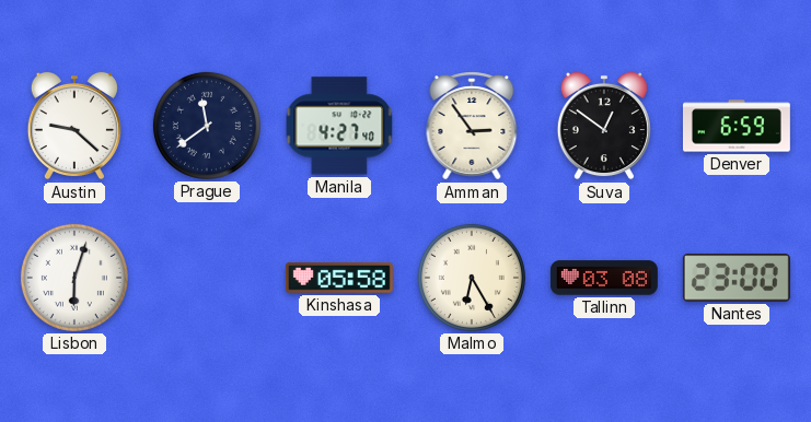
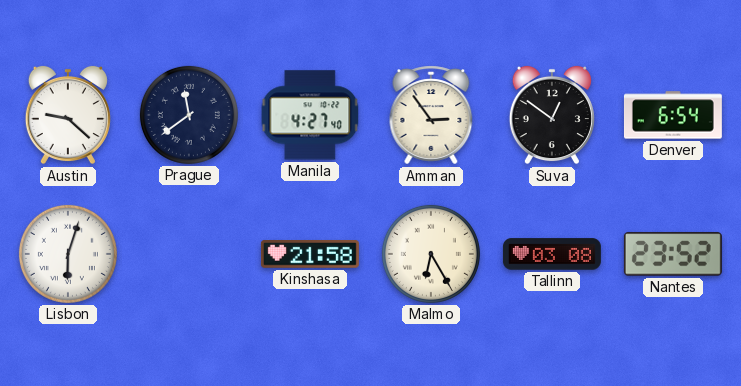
Denver: 6:59 -> 6:54
Kinshasa: 05:58 -> 21:58
Nantes: 23:00 -> 23:52
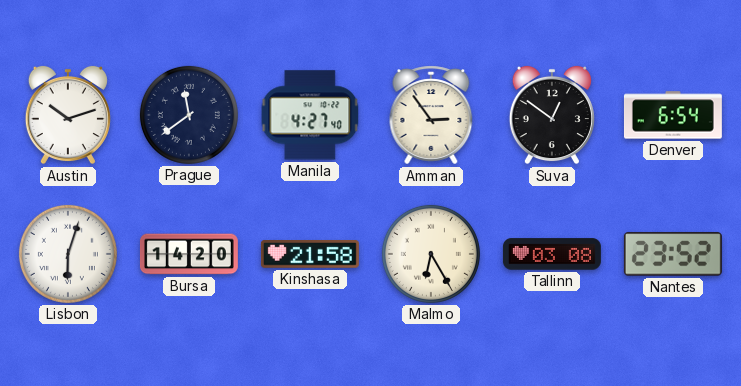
Austin: 9:22 -> 10:12
Bursa: none -> 14:20
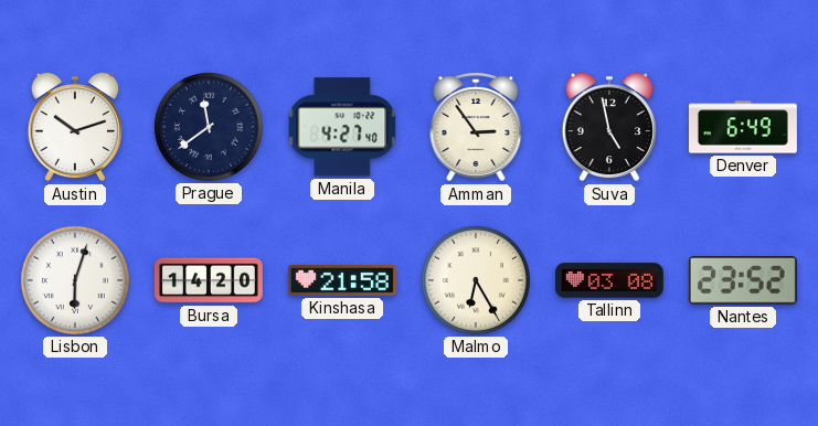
Suva: 12:51 -> 4:58
Denver: 6:54 -> 6:49
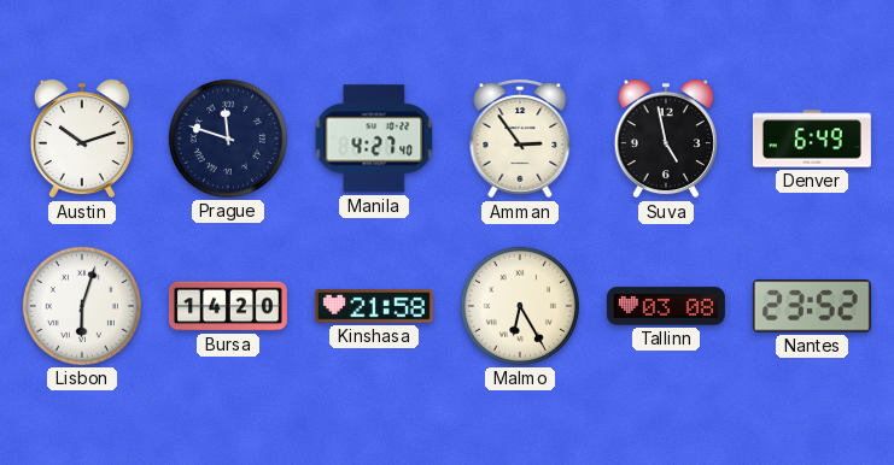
Prague: 11:39 -> 11:48
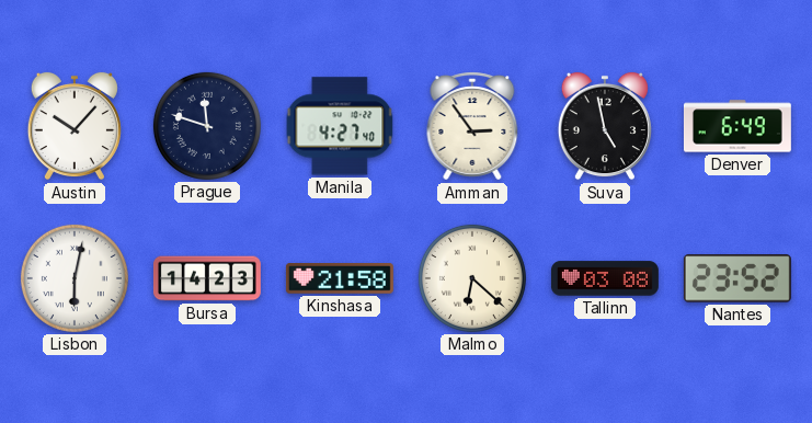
Austin: 10:12 -> 10:07
Lisbon: 6:03 -> 6:02
Bursa: 14:20 -> 14:23
Malmo: 6:25 -> 6:22
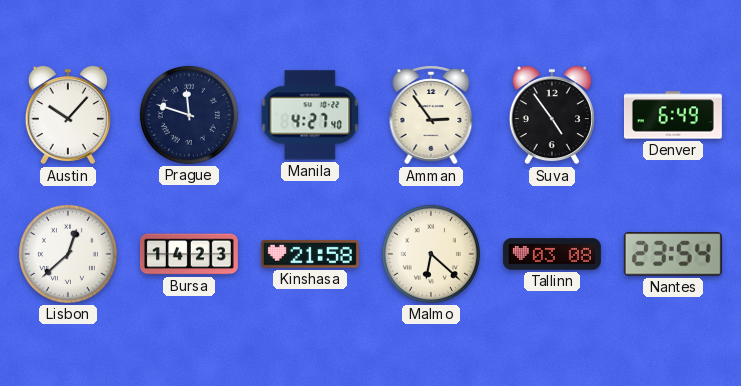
Suva: 4:58 -> 4:54
Lisbon: 6:02 -> 12:38
Nantes: 23:52 -> 23:54
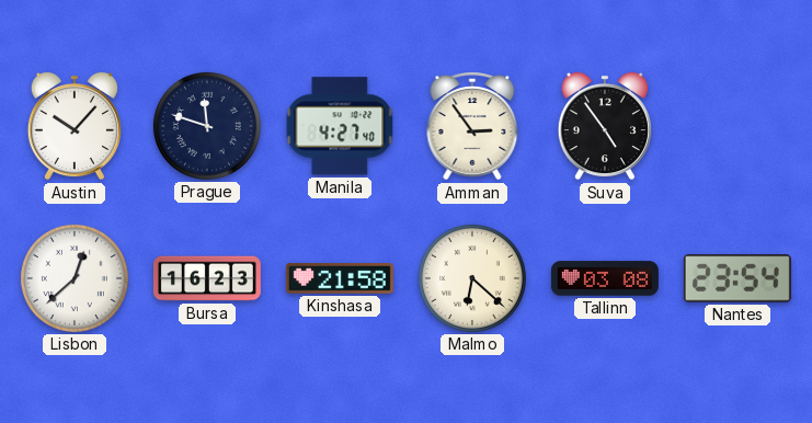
Denver: 6:49 -> none
Bursa: 14:23 -> 16:23
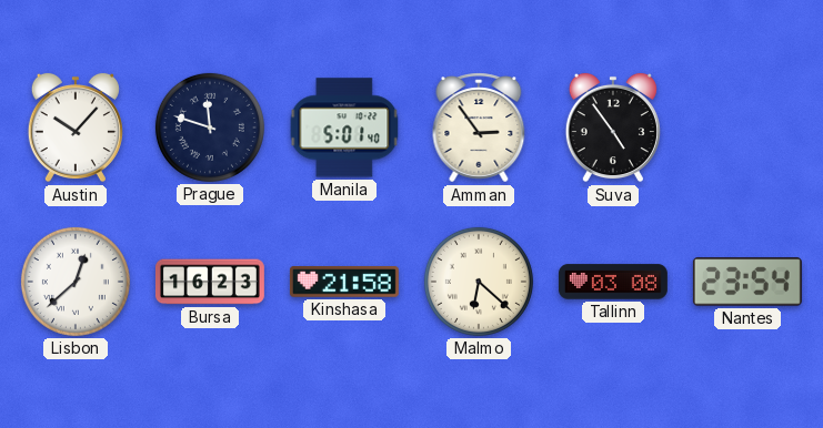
Manila: 4:27 -> 5:01
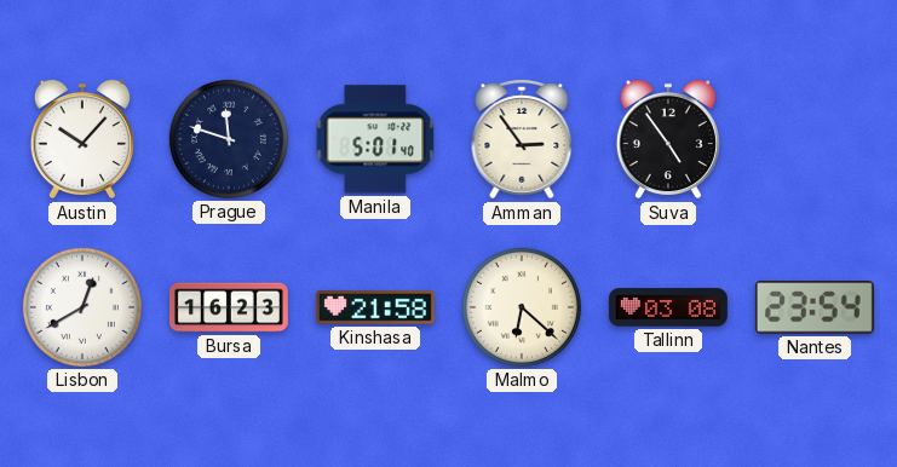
Lisbon: 12:38 -> 12:40
